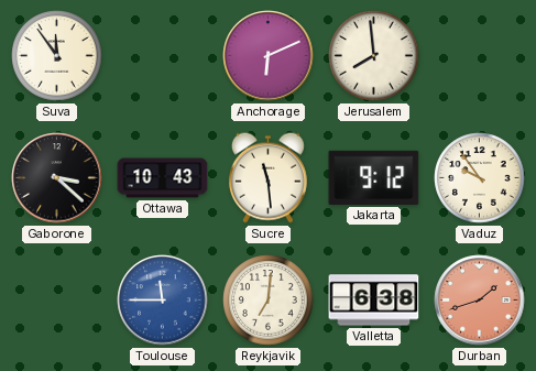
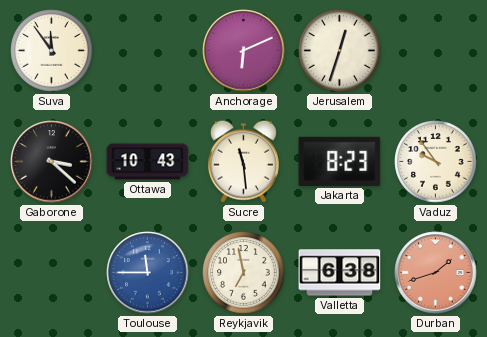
Jerusalem: 7:59 -> 12:33
Jakarta: 9:12 -> 8:23
Reykjavik: 7:01 -> 6:58
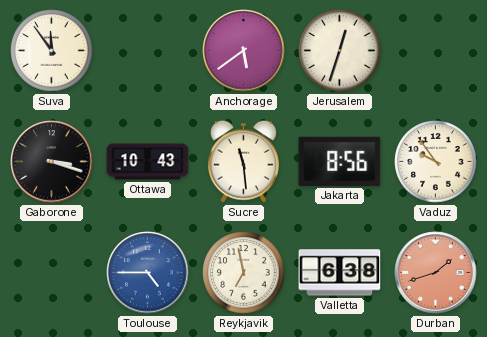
Anchorage: 6:11 -> 5:39
Gaborone: 3:22 -> 3:18
Jakarta: 8:23 -> 8:56
Toulouse: 11:45 -> 4:45
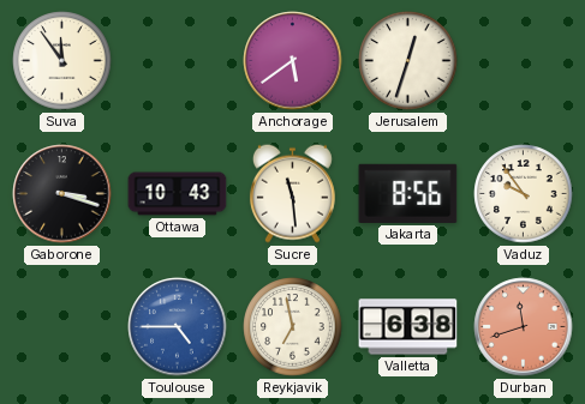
Durban: 1:42 -> 11:42
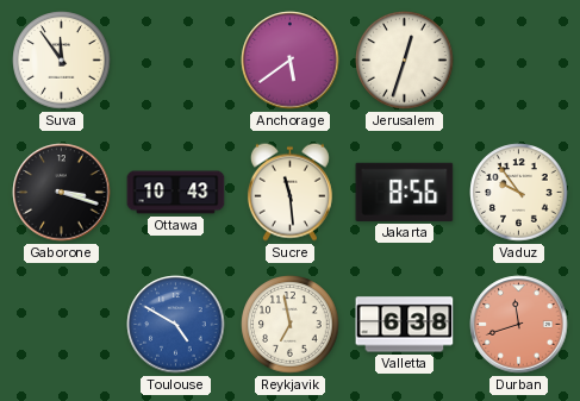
Toulouse: 4:45 -> 4:50
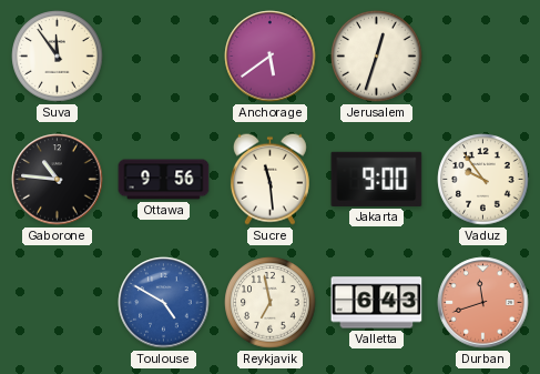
Gaborone: 3:18 -> 10:46
Ottawa: 10:43 -> 9:56
Jakarta: 8:56 -> 9:00
Valletta: 6:38 -> 6:43
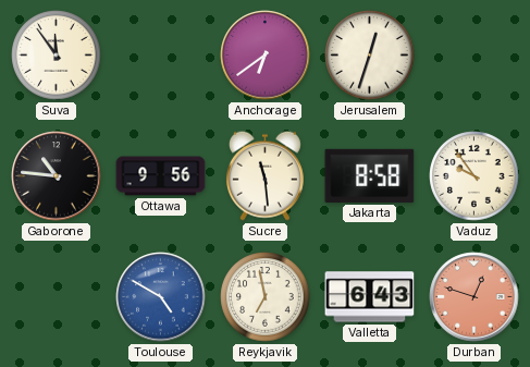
Anchorage: 5:39 -> 6:39
Jakarta: 9:00 -> 8:58
Durban: 11:42 -> 12:48
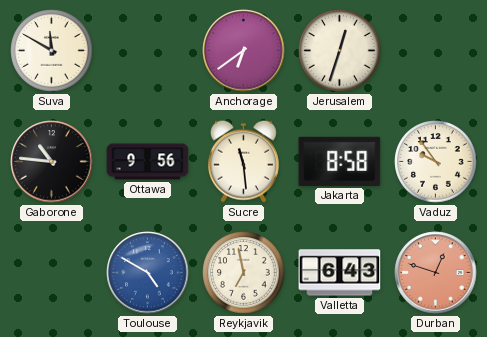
Suva: 11:54 -> 11:50
